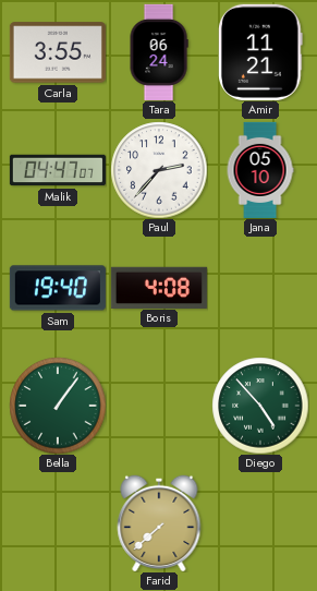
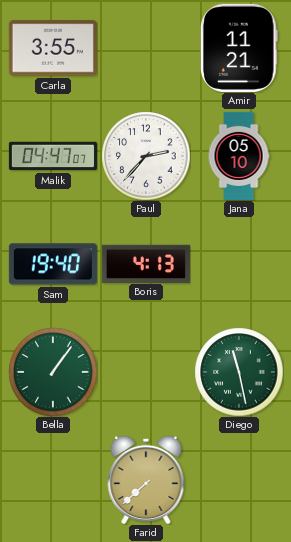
Tara: 06:24 -> none
Boris: 4:08 -> 4:13
Diego: 4:53 -> 11:28
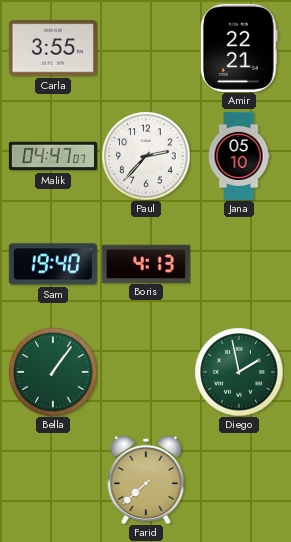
Amir: 11:21 -> 22:21
Diego: 11:28 -> 1:58
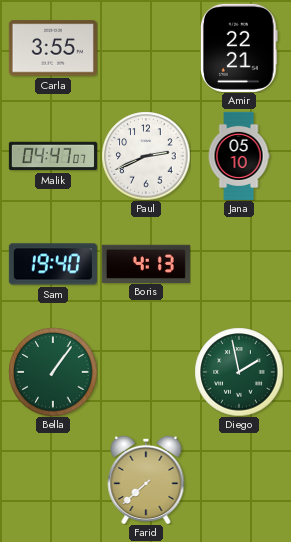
Paul: 2:37 -> 2:41
